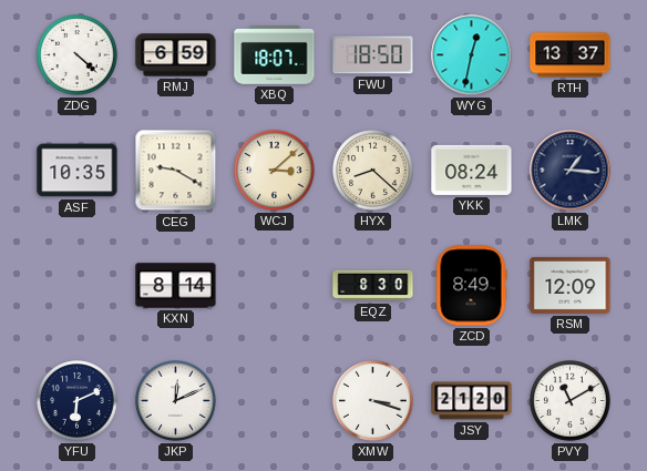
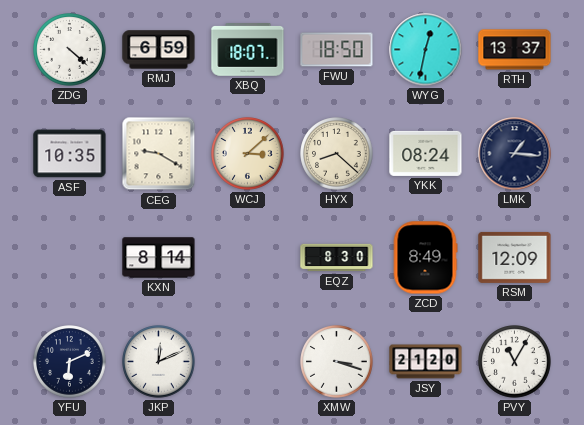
PVY: 11:10 -> 11:05
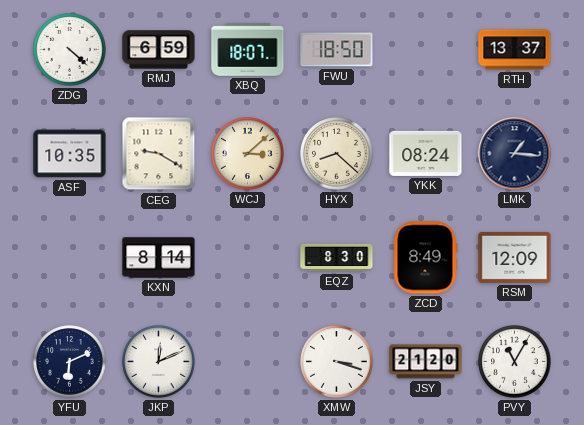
WYG: 12:32 -> none
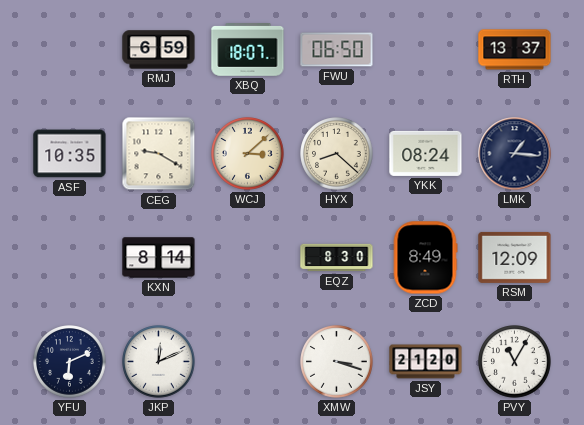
ZDG: 4:22 -> none
FWU: 18:50 -> 06:50
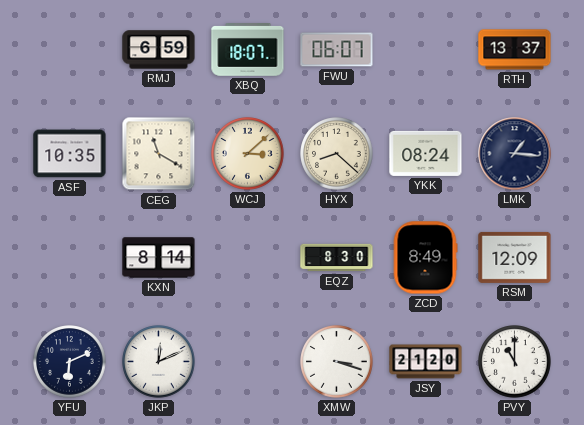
FWU: 06:50 -> 06:07
CEG: 9:20 -> 11:20
PVY: 11:05 -> 11:00
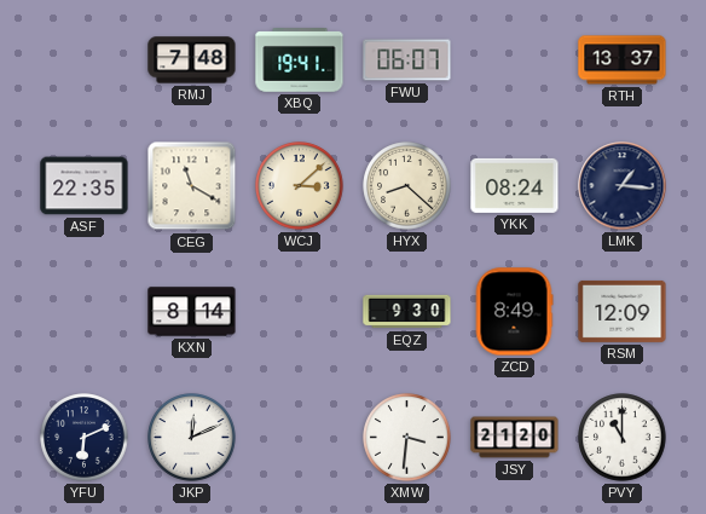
RMJ: 6:59 -> 7:48
XBQ: 18:07 -> 19:41
ASF: 10:35 -> 22:35
EQZ: 8:30 -> 9:30
XMW: 3:18 -> 3:31
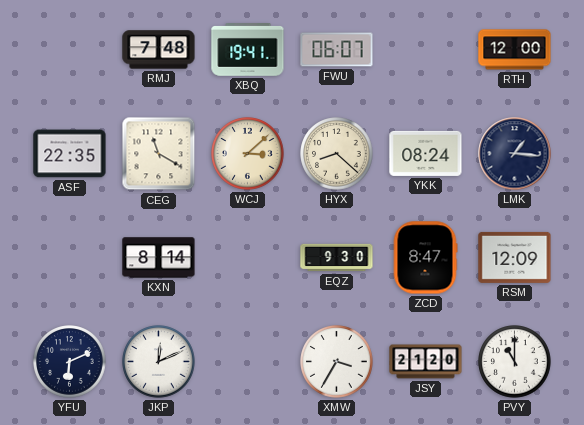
RTH: 13:37 -> 12:00
ZCD: 8:49 -> 8:47
XMW: 3:31 -> 3:35
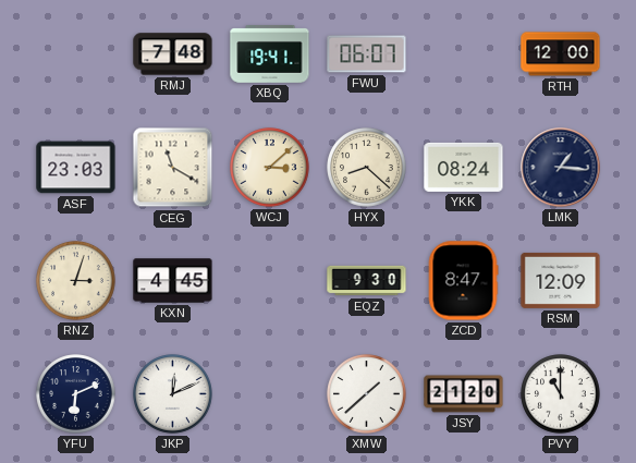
ASF: 22:35 -> 23:03
RNZ: none -> 3:03
KXN: 8:14 -> 4:45
XMW: 3:35 -> 1:38
